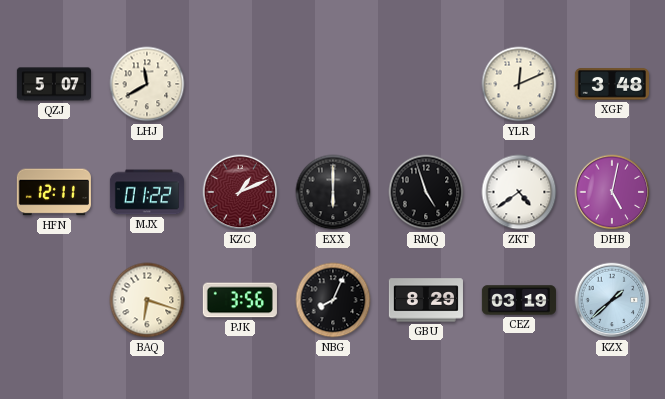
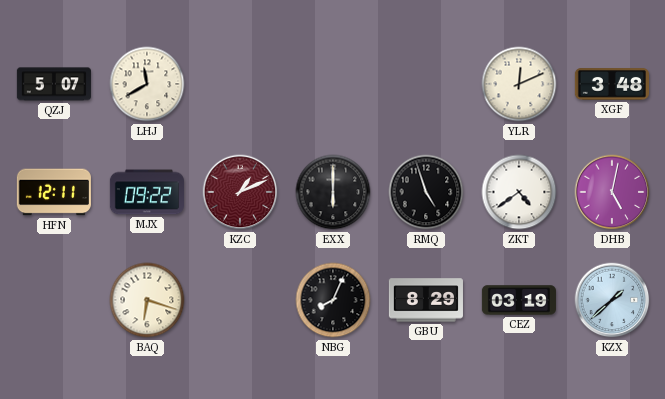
MJX: 01:22 -> 09:22
PJK: 3:56 -> none
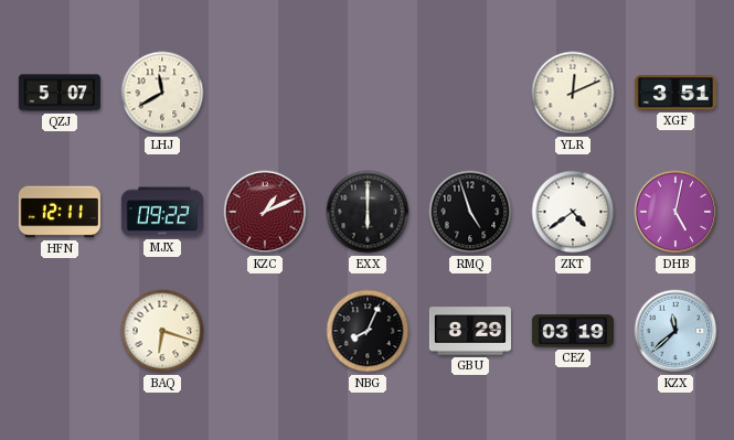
XGF: 3:48 -> 3:51
KZX: 1:38 -> 11:38
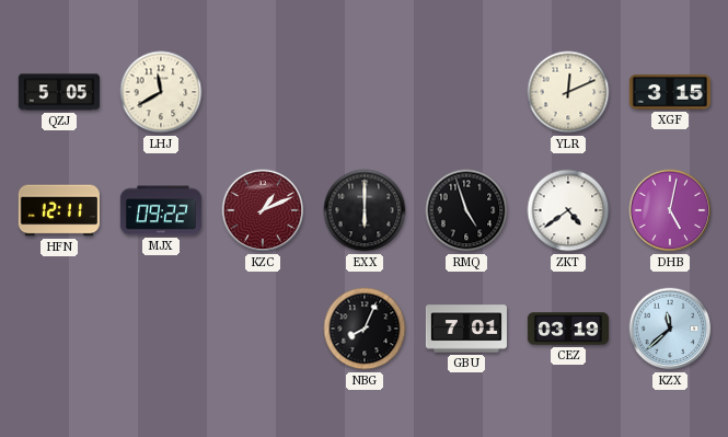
QZJ: 5:07 -> 5:05
XGF: 3:51 -> 3:15
BAQ: 6:18 -> none
GBU: 8:29 -> 7:01
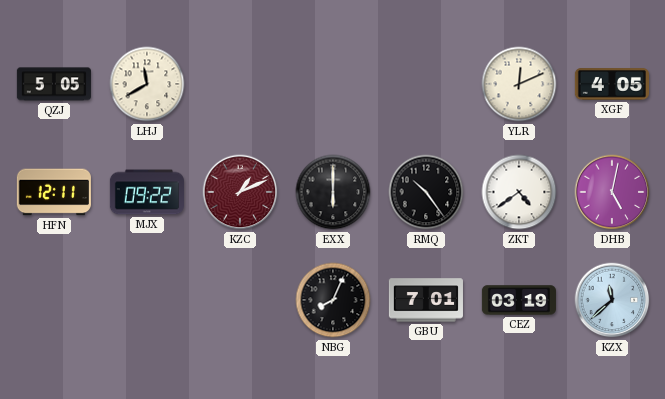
XGF: 3:15 -> 4:05
RMQ: 4:57 -> 10:24
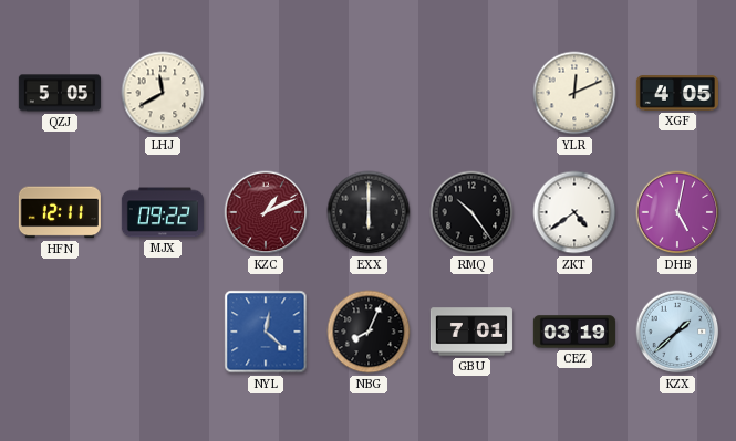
NYL: none -> 12:22
KZX: 11:38 -> 1:38
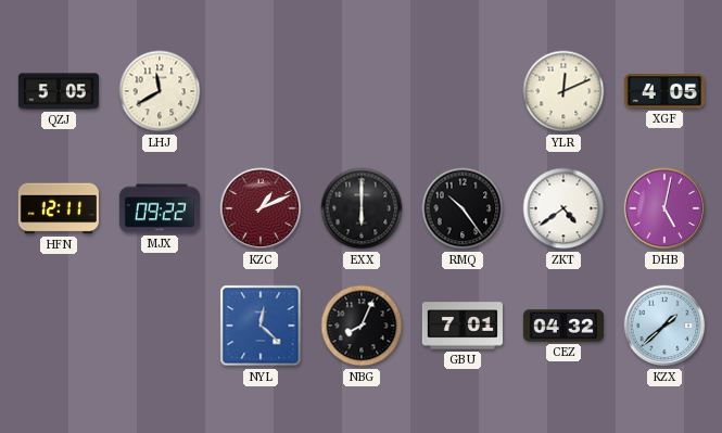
CEZ: 03:19 -> 04:32
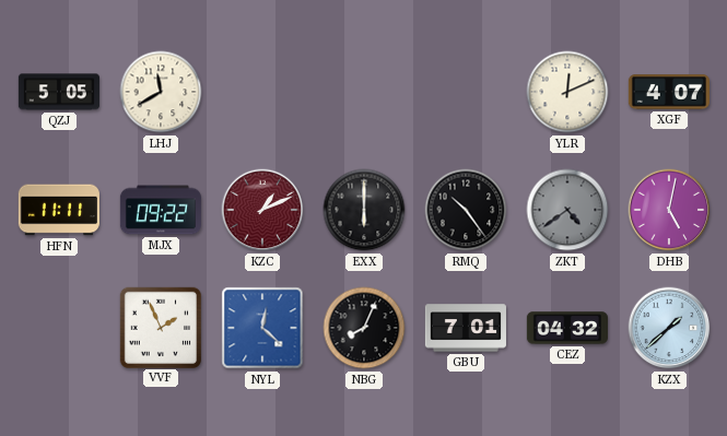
XGF: 4:05 -> 4:07
HFN: 12:11 -> 11:11
ZKT dial: white -> grey
VVF: none -> 1:56
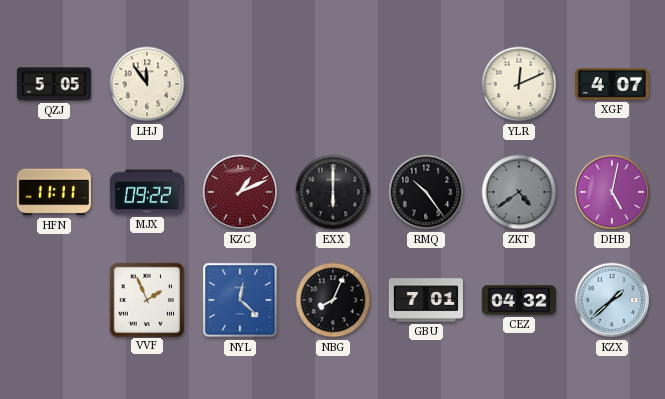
LHJ: 11:40 -> 11:54
